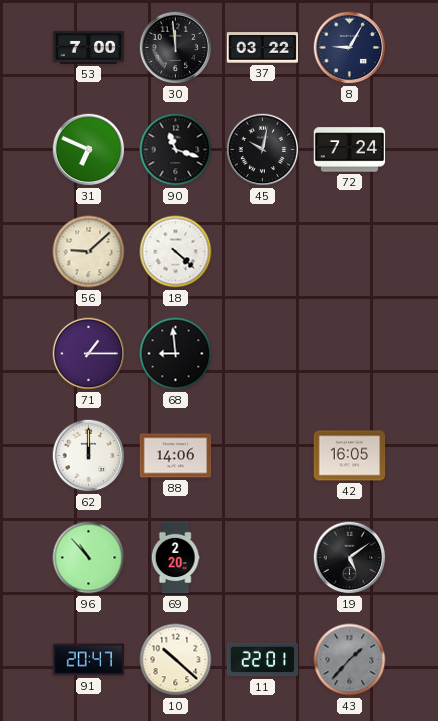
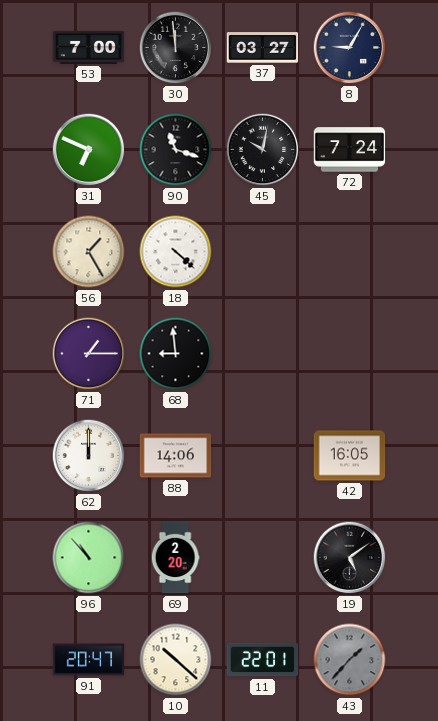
37: 03:22 -> 03:27
56: 9:08 -> 1:25
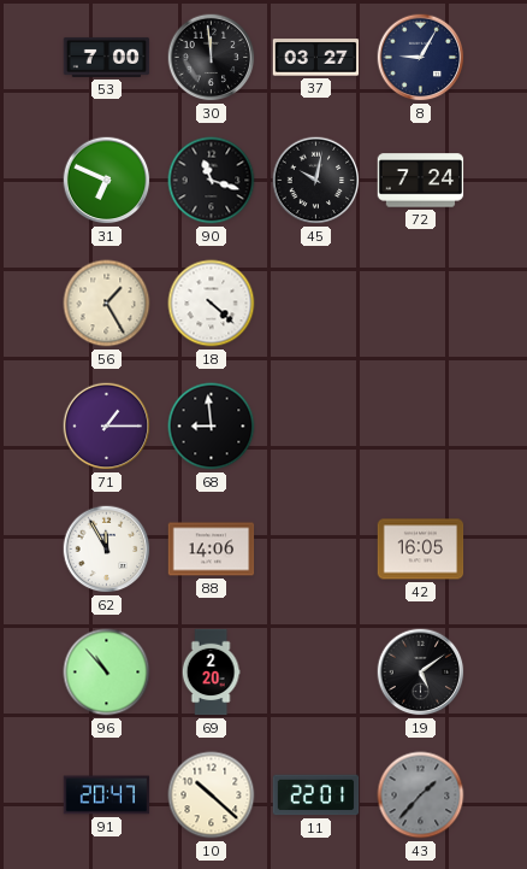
62: 12:00 -> 11:55
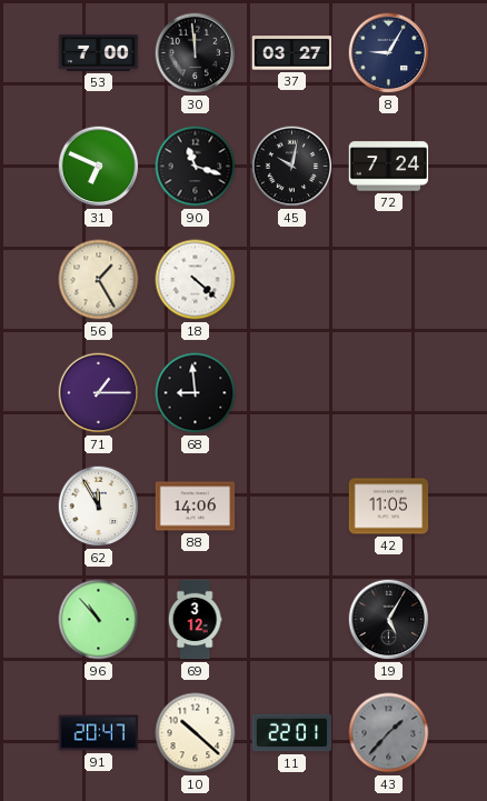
42: 16:05 -> 11:05
69: 2:20 -> 3:12
19: 5:09 -> 5:05
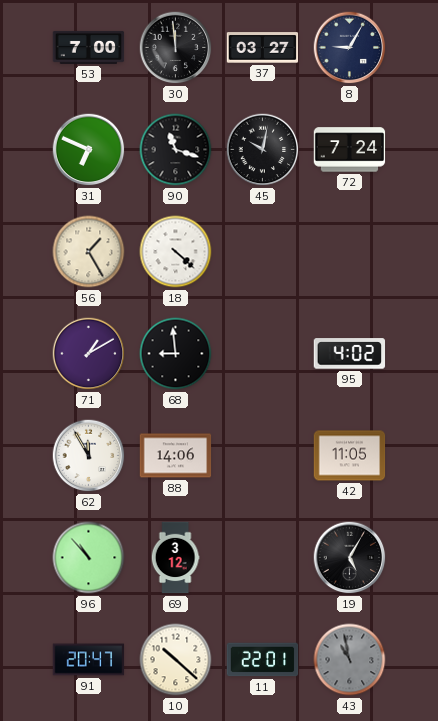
71: 1:15 -> 1:10
95: none -> 4:02
43: 1:37 -> 10:58
